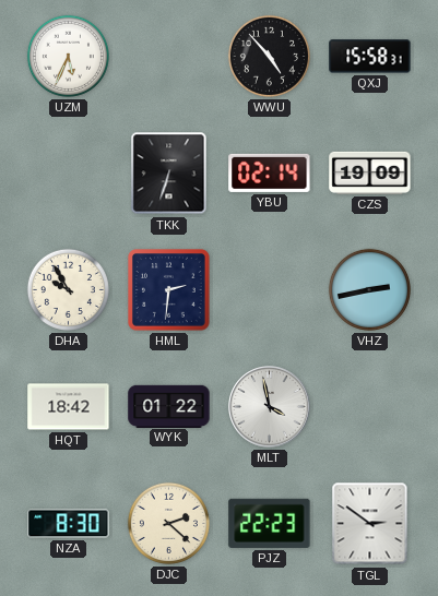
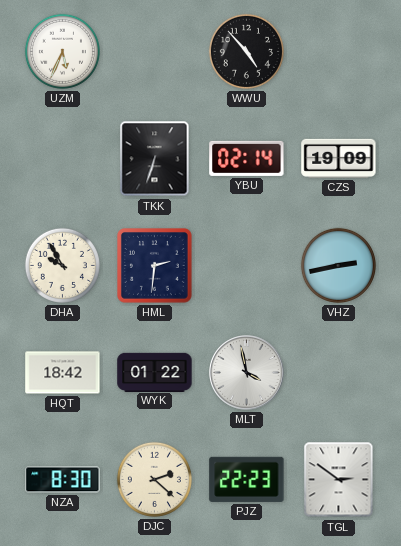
QXJ: 15:58 -> none
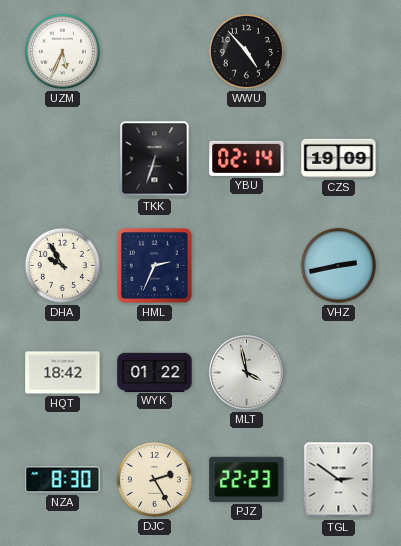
HML: 2:31 -> 2:34
DJC: 2:22 -> 2:25
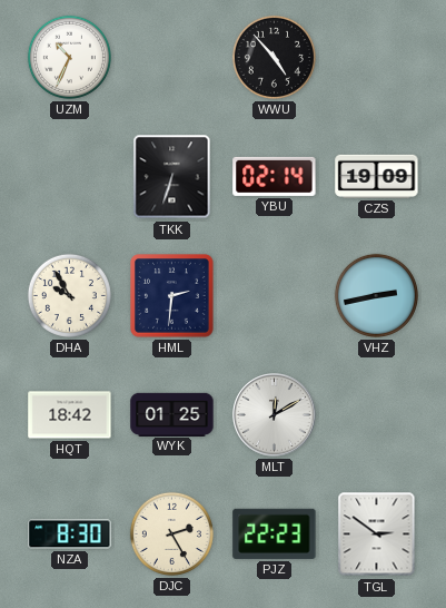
UZM: 5:34 -> 10:34
HML: 2:34 -> 2:31
WYK: 01:22 -> 01:25
MLT: 3:58 -> 12:10
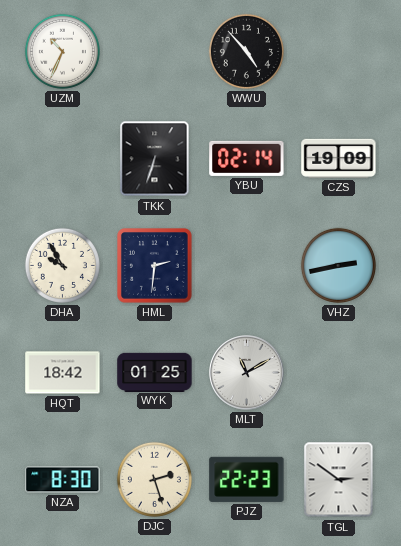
MLT: 12:10 -> 11:10
DJC: 2:25 -> 2:27
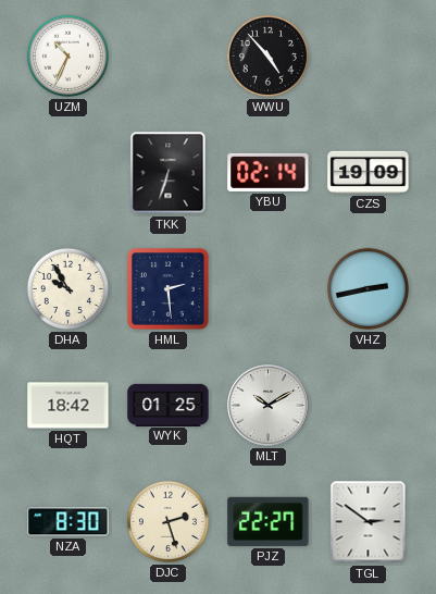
HML: 2:31 -> 2:29
MLT: 11:10 -> 10:10
PJZ: 22:23 -> 22:27
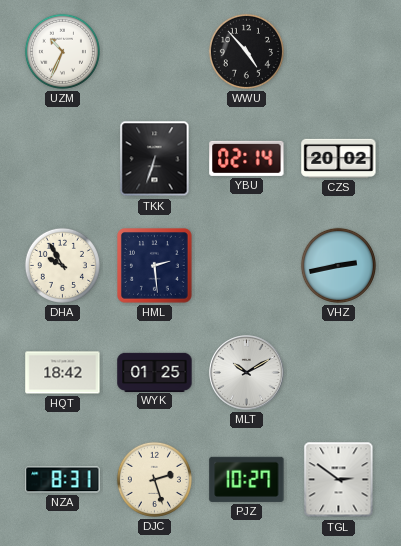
CZS: 19:09 -> 20:02
NZA: 8:30 -> 8:31
PJZ: 22:27 -> 10:27
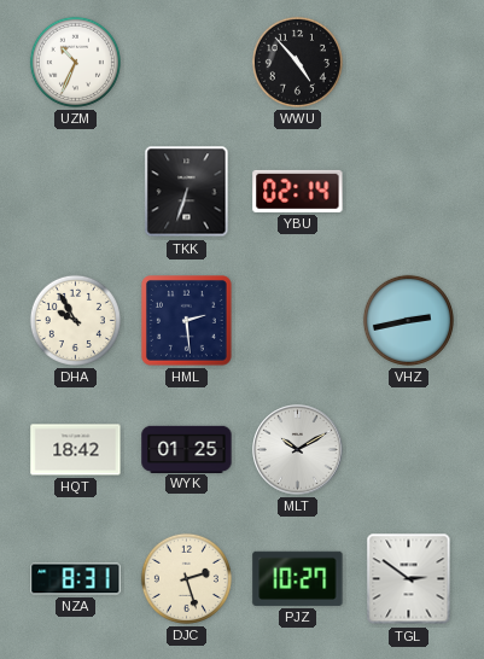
CZS: 20:02 -> none
